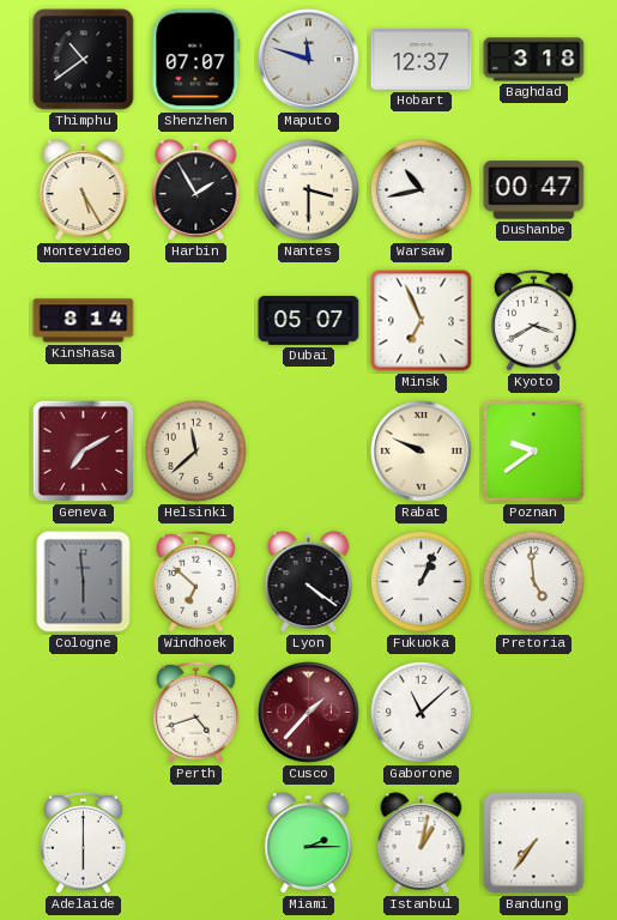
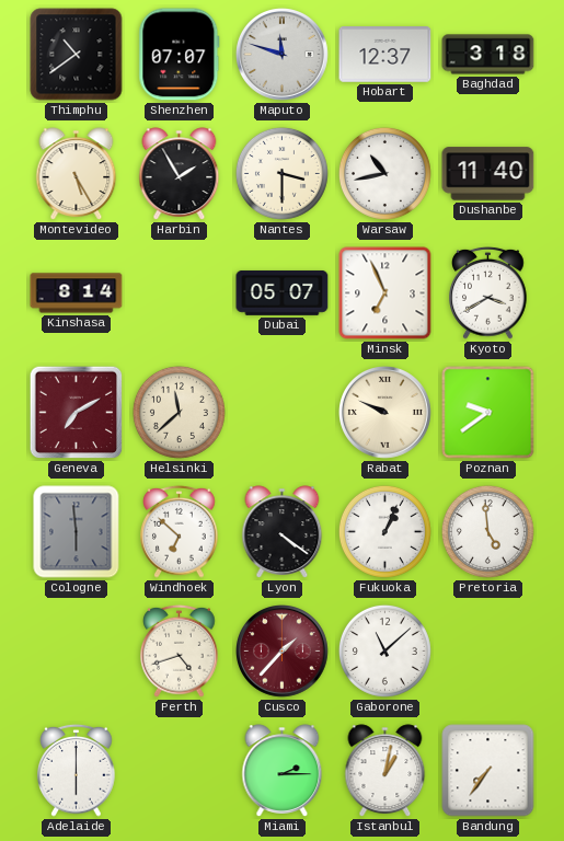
Dushanbe: 00:47 -> 11:40
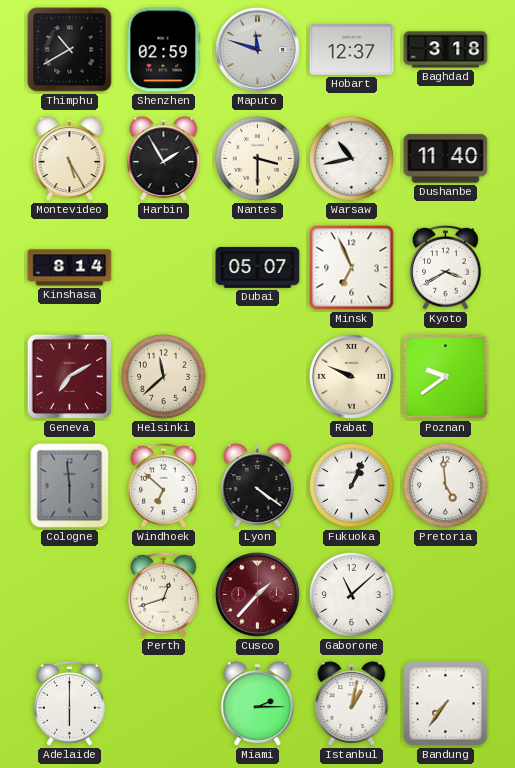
Thimphu: 10:39 -> 10:40
Shenzhen: 07:07 -> 02:59
Perth: 4:42 -> 12:42
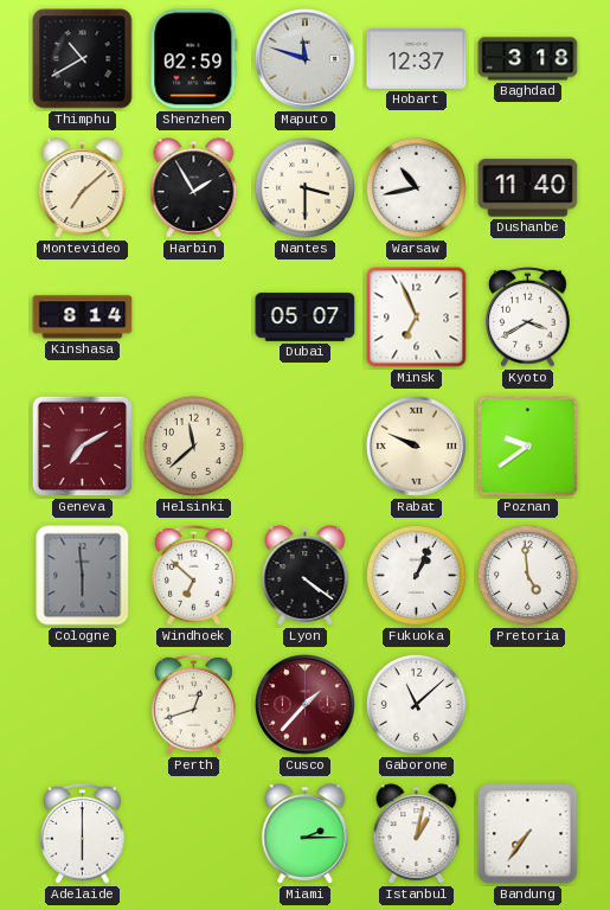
Montevideo: 5:25 -> 7:08
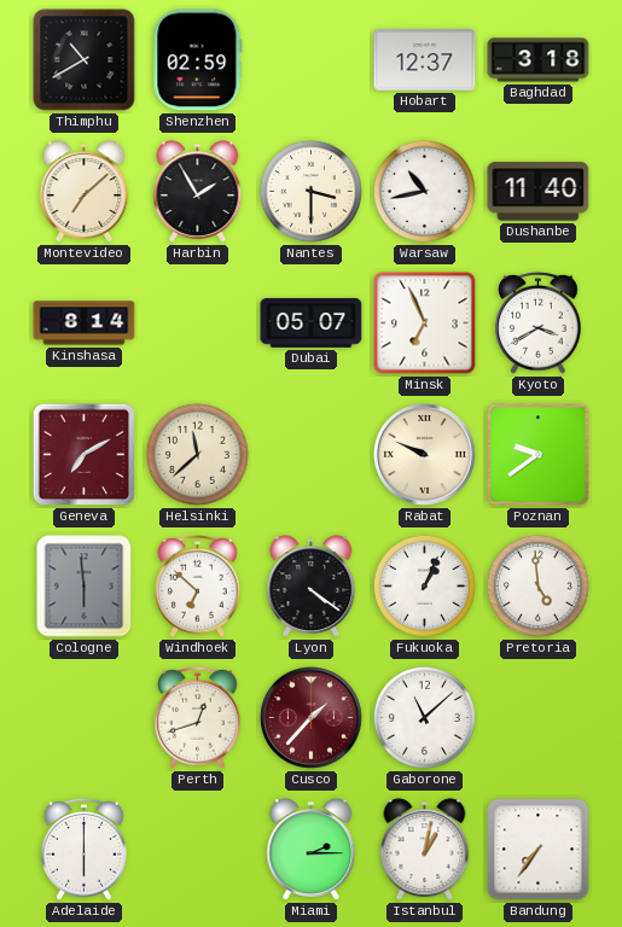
Maputo: 11:48 -> none
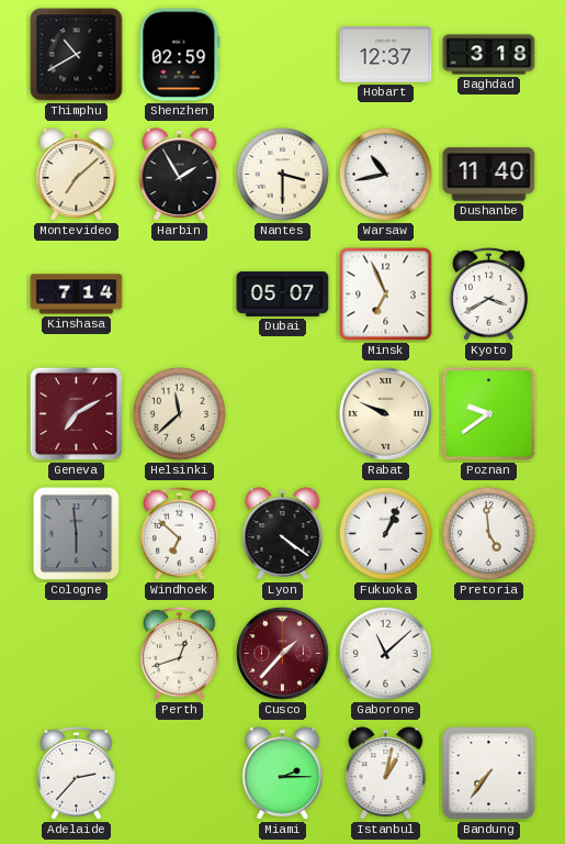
Kinshasa: 8:14 -> 7:14
Adelaide: 6:00 -> 2:37
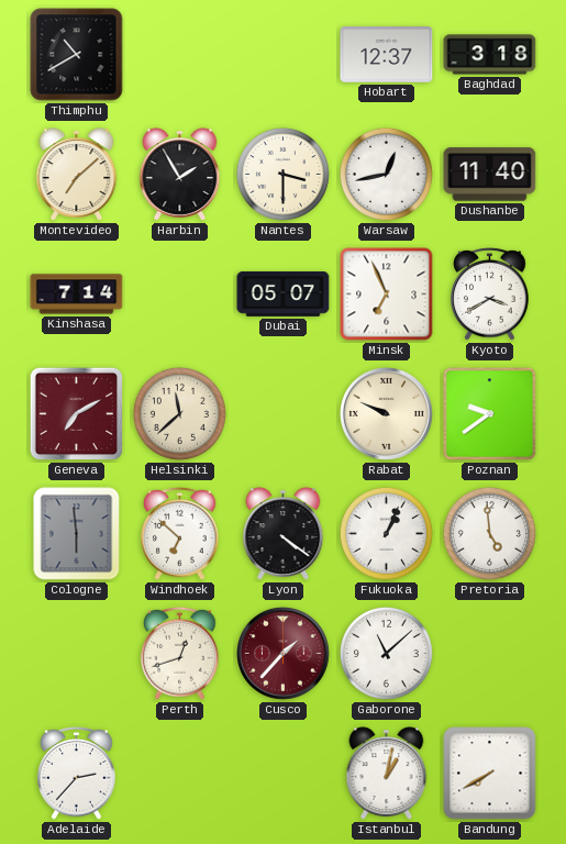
Shenzhen: 02:59 -> none
Warsaw: 10:43 -> 12:43
Miami: 2:15 -> none
Bandung: 7:36 -> 7:40
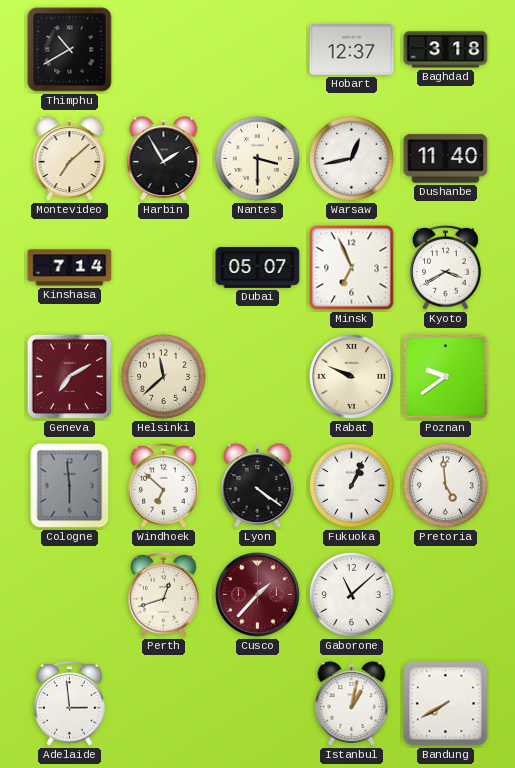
Adelaide: 2:37 -> 2:59
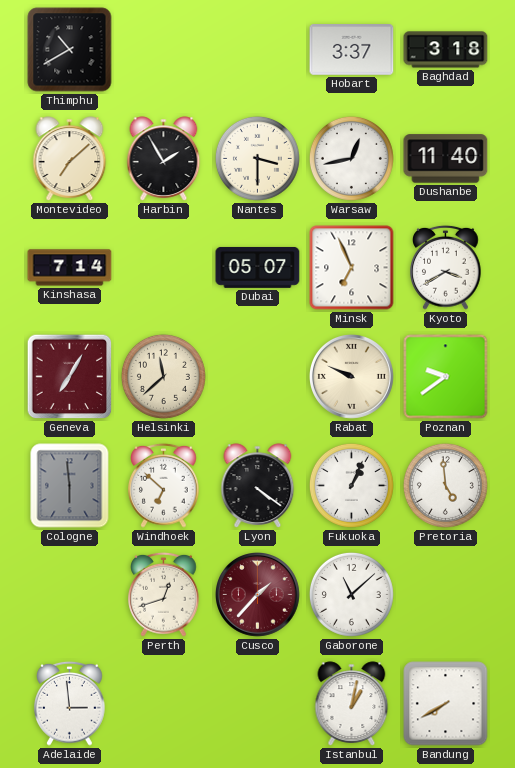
Hobart: 12:37 -> 3:37
Geneva: 7:10 -> 7:05
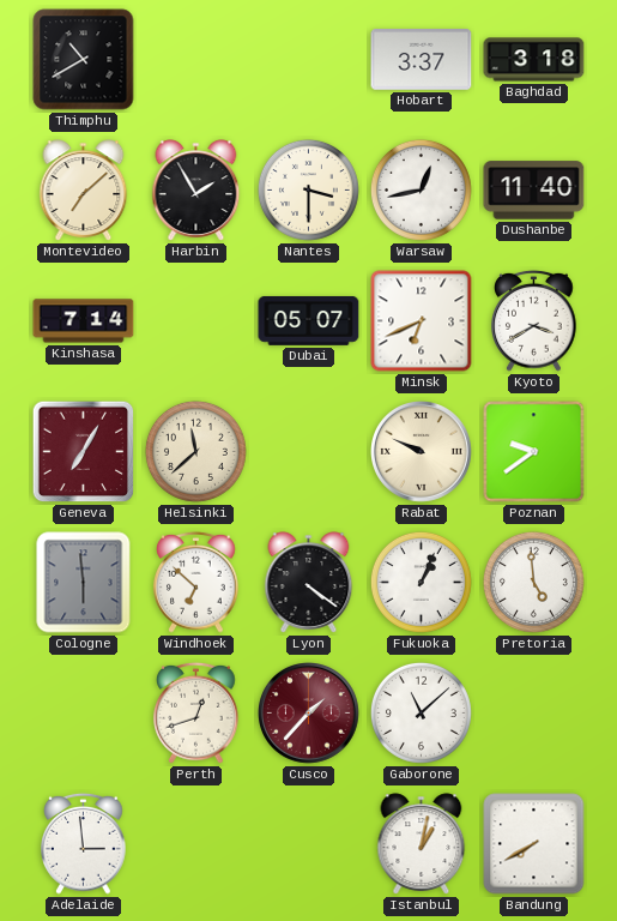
Minsk: 6:56 -> 6:41
